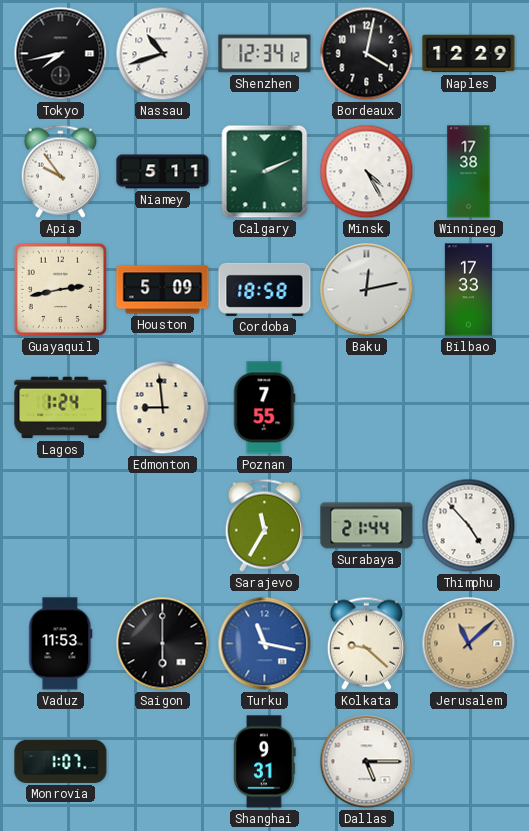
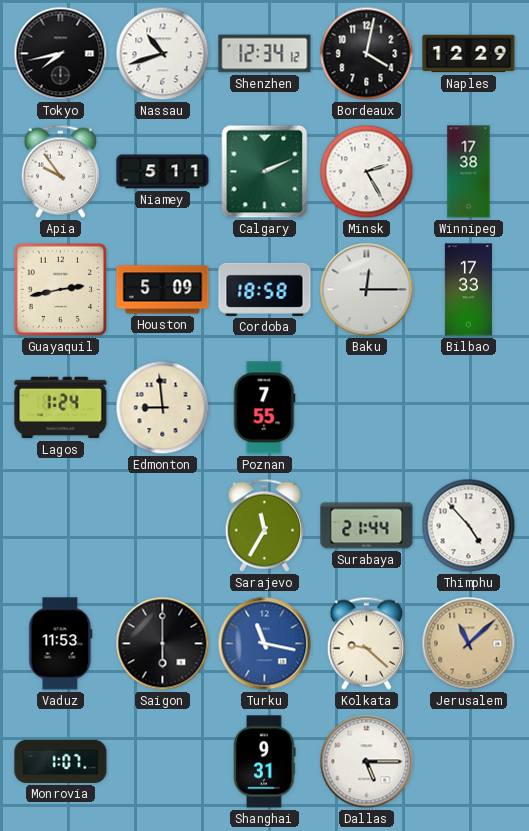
Minsk: 4:25 -> 2:25
Baku: 12:13 -> 12:15
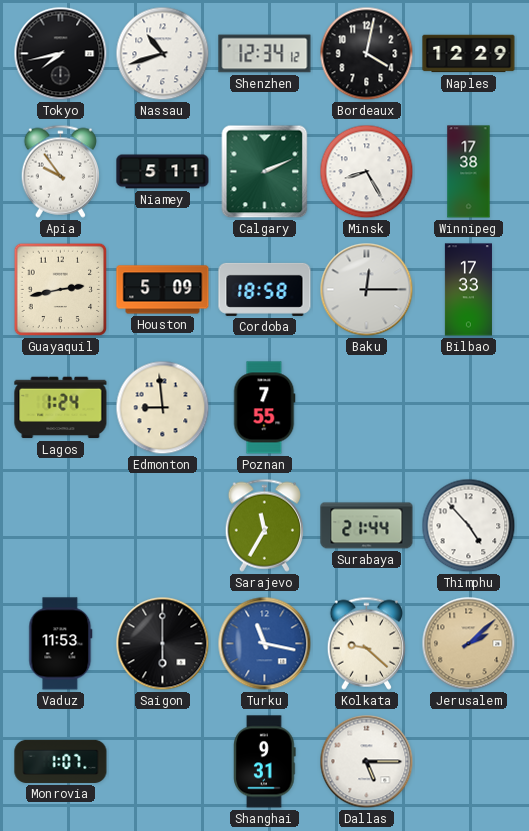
Minsk: 2:25 -> 8:25
Jerusalem: 11:08 -> 2:08
